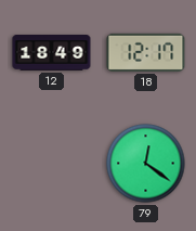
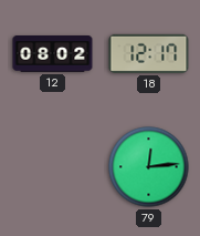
12: 18:49 -> 08:02
79: 12:21 -> 12:14
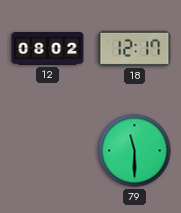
79: 12:14 -> 11:30
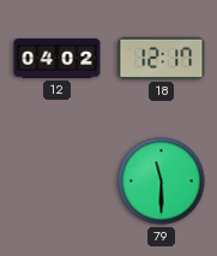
12: 08:02 -> 04:02
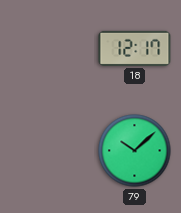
12: 04:02 -> none
79: 11:30 -> 10:08
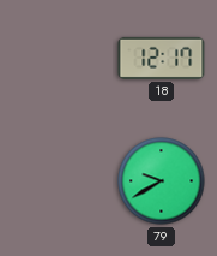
79: 10:08 -> 9:40
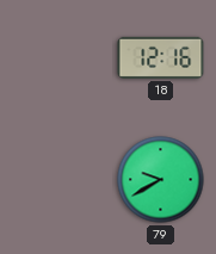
18: 12:17 -> 12:16
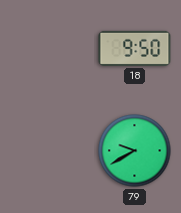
18: 12:16 -> 9:50
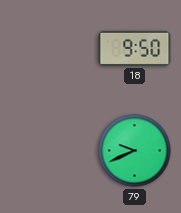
79: 9:40 -> 9:41
